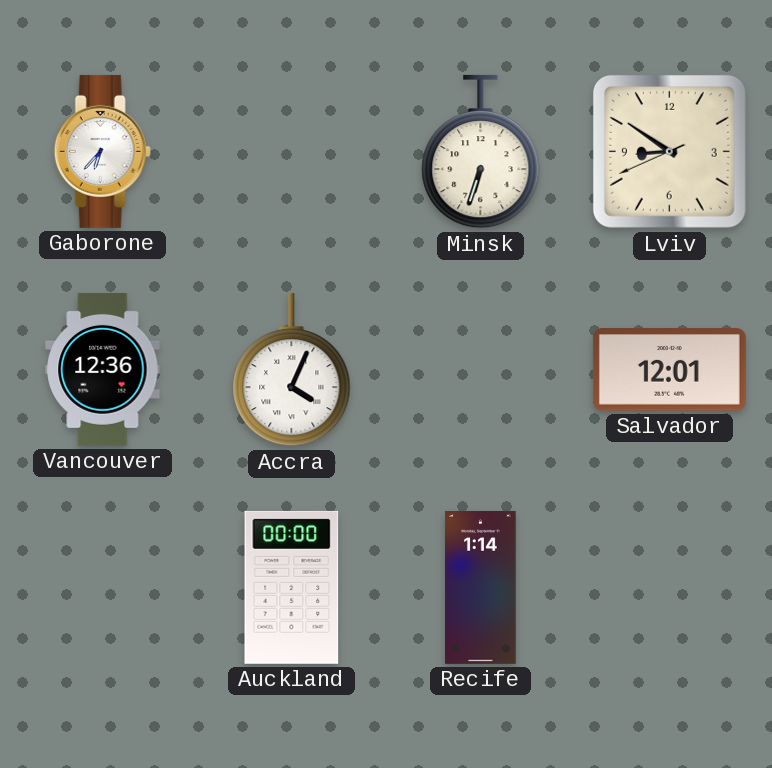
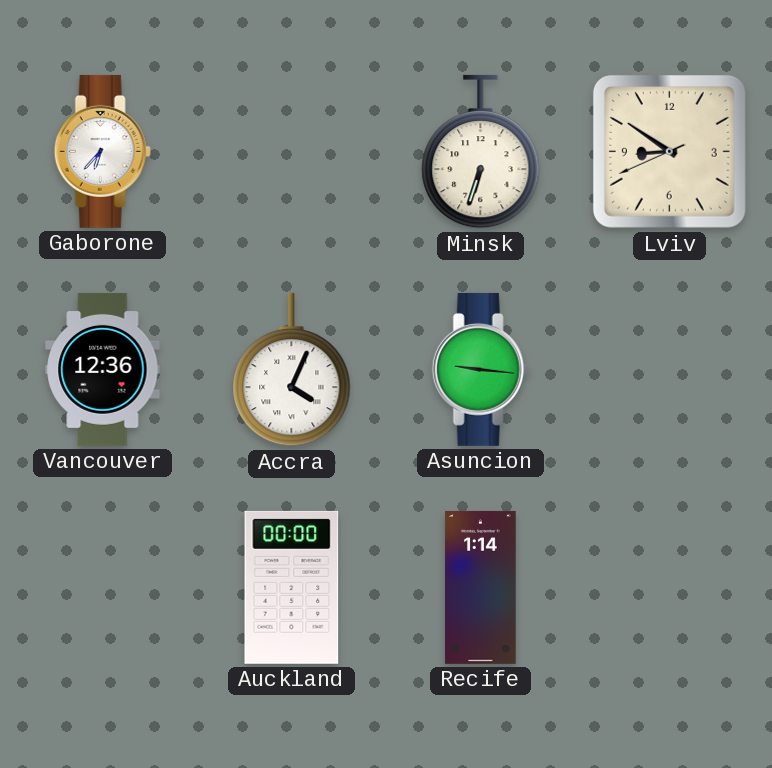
Asuncion: none -> 9:16
Salvador: 12:01 -> none
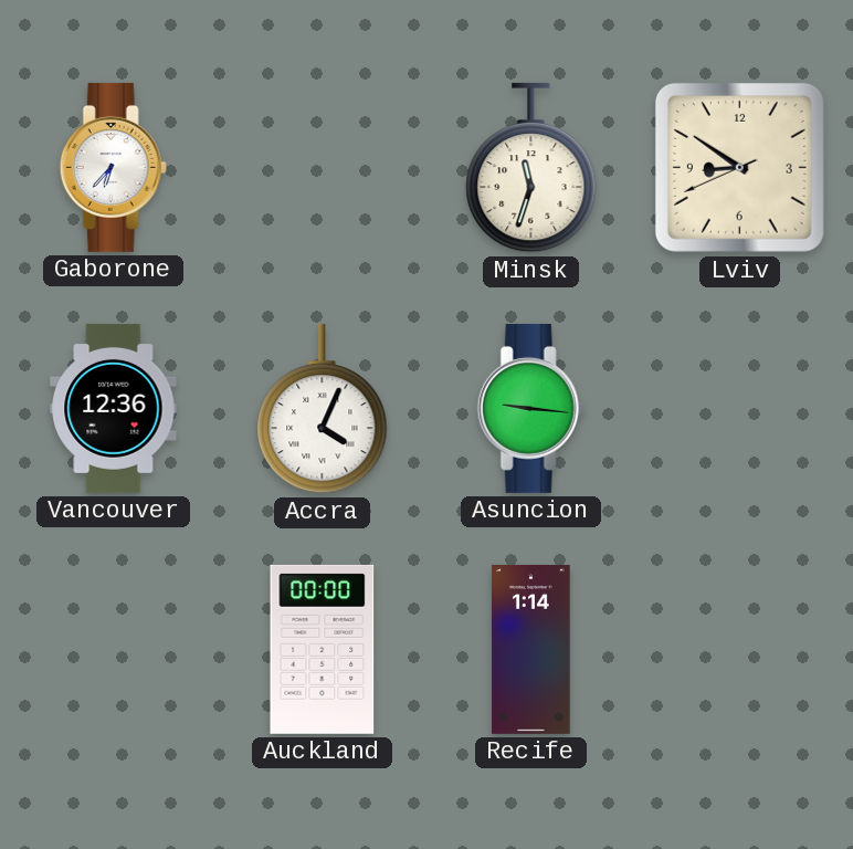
Minsk: 6:33 -> 11:33
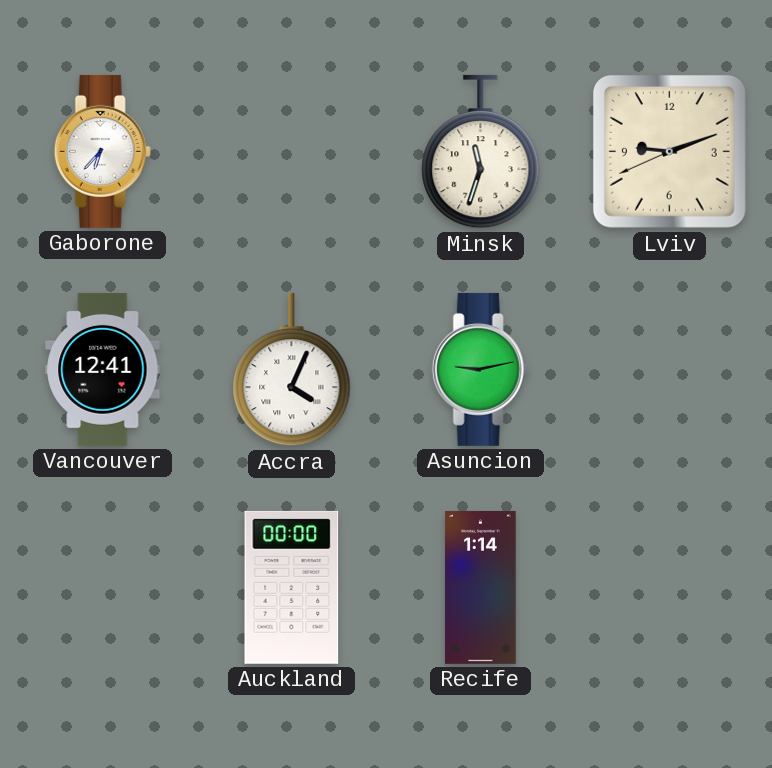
Lviv: 8:50 -> 9:11
Vancouver: 12:36 -> 12:41
Asuncion: 9:16 -> 9:13
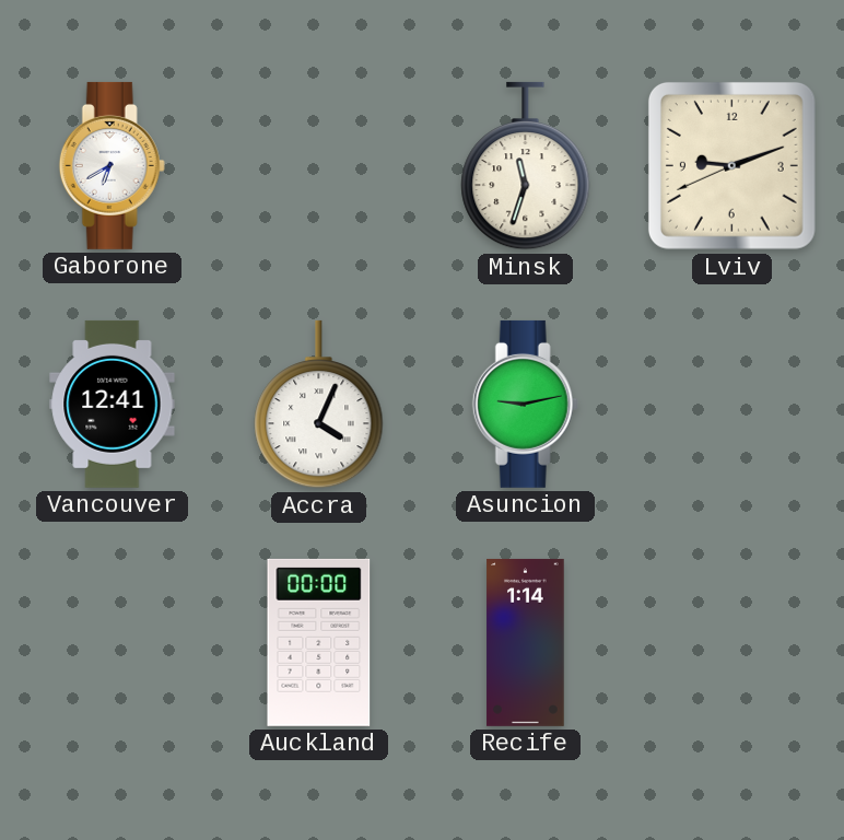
Gaborone: 6:37 -> 6:40
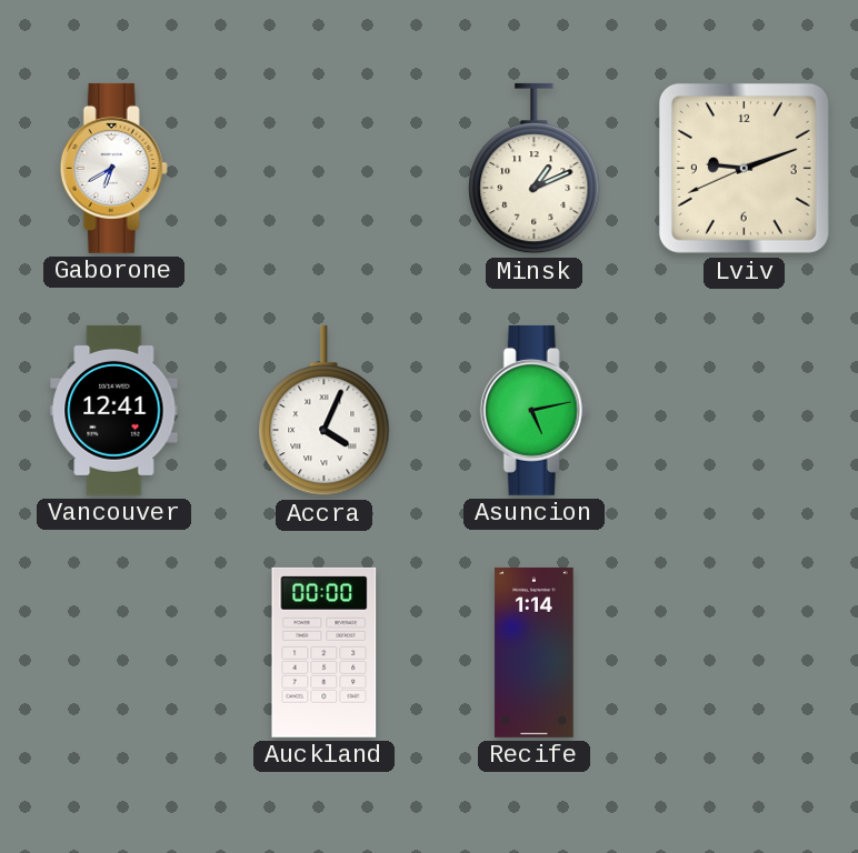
Minsk: 11:33 -> 1:11
Asuncion: 9:13 -> 5:13
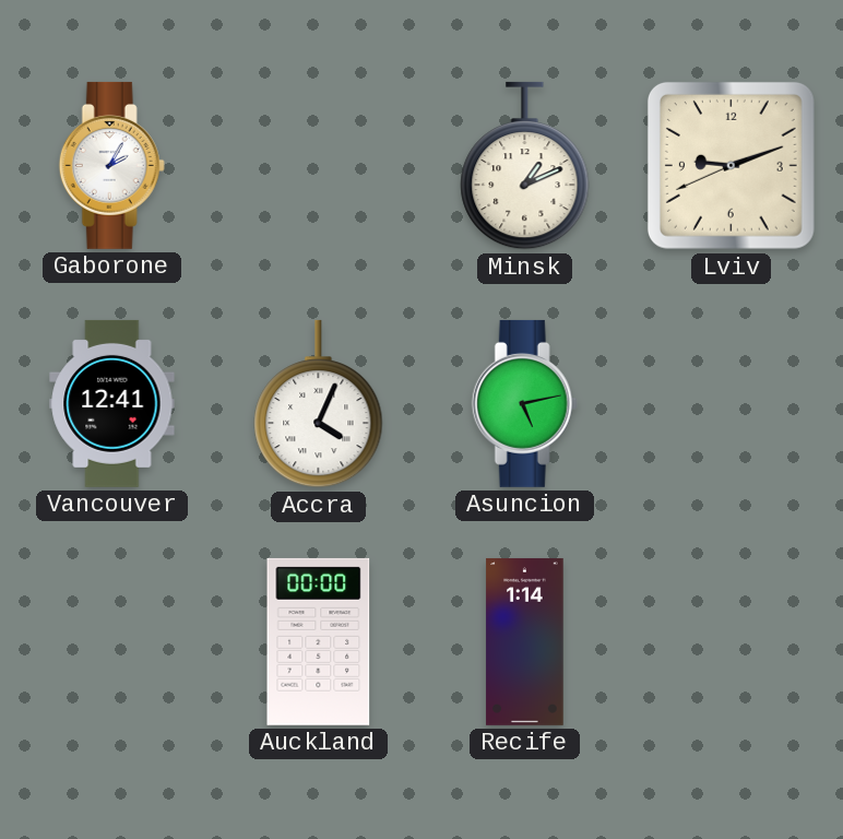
Gaborone: 6:40 -> 2:05
